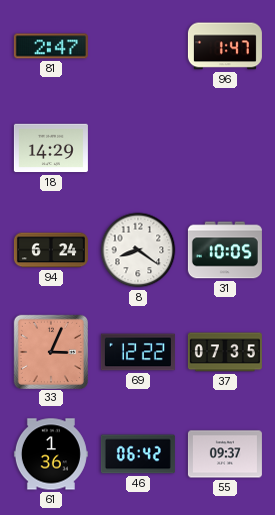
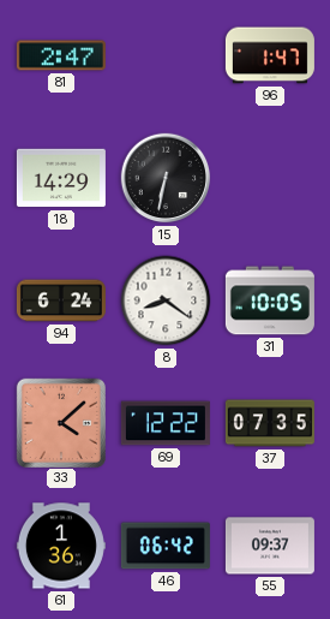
15: none -> 6:32
33: 3:04 -> 4:08
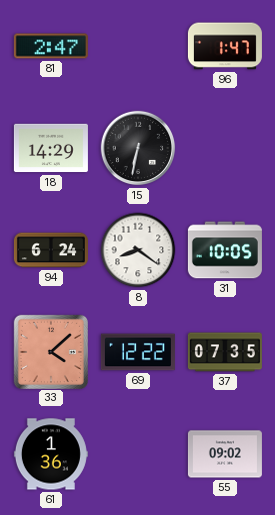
46: 06:42 -> none
55: 09:37 -> 09:02
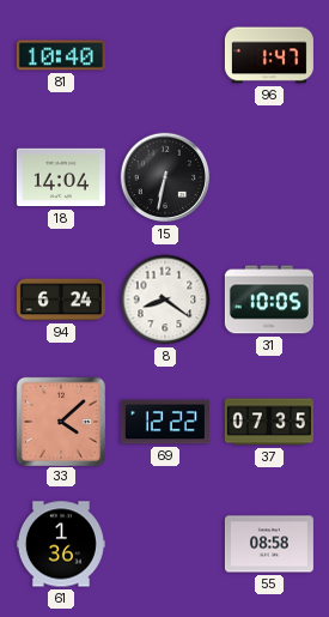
81: 2:47 -> 10:40
18: 14:29 -> 14:04
55: 09:02 -> 08:58
